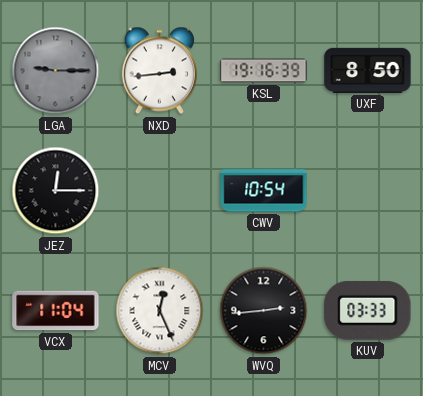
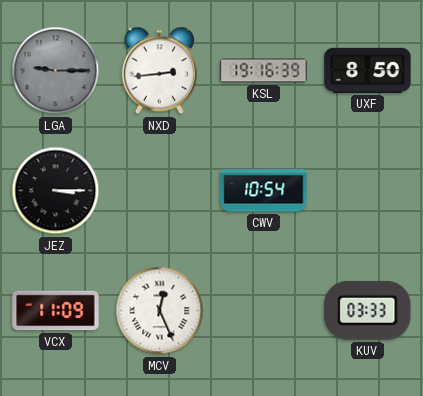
JEZ: 12:15 -> 3:15
VCX: 11:04 -> 11:09
WVQ: 2:44 -> none
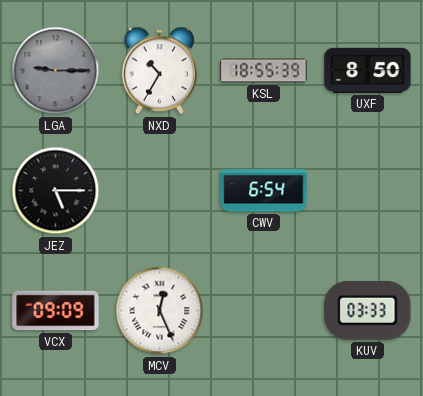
NXD: 2:44 -> 10:35
KSL: 19:16 -> 18:55
JEZ: 3:15 -> 5:15
CWV: 10:54 -> 6:54
VCX: 11:09 -> 09:09
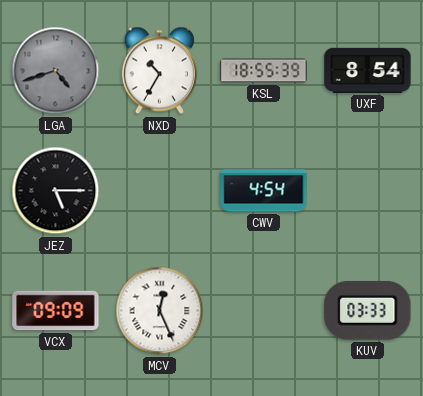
LGA: 9:15 -> 4:42
UXF: 8:50 -> 8:54
CWV: 6:54 -> 4:54
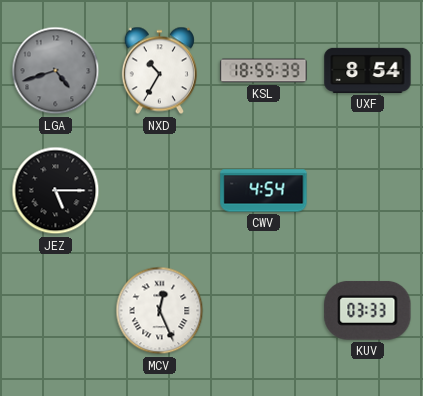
VCX: 09:09 -> none
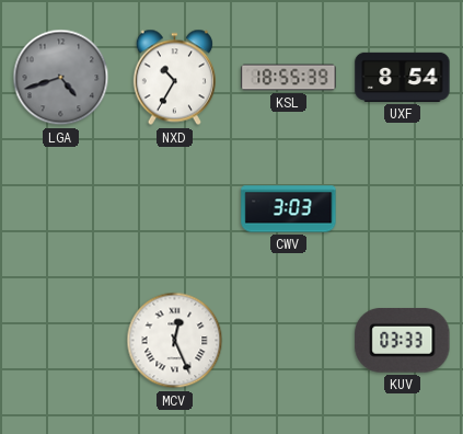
JEZ: 5:15 -> none
CWV: 4:54 -> 3:03
